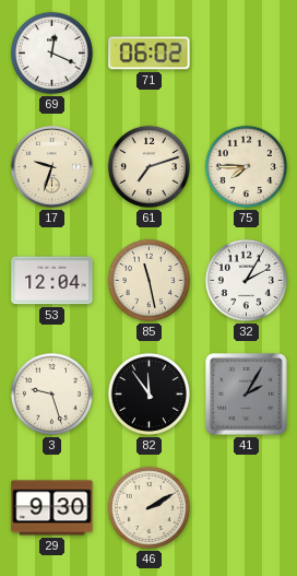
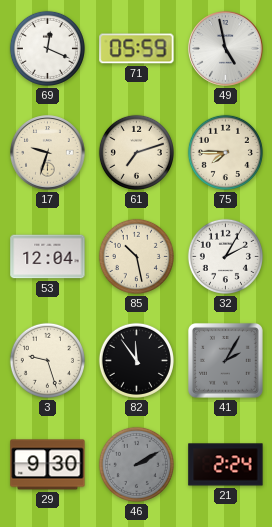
71: 06:02 -> 05:59
49: none -> 4:58
85: 11:28 -> 10:28
46 dial: cream -> grey
21: none -> 2:24
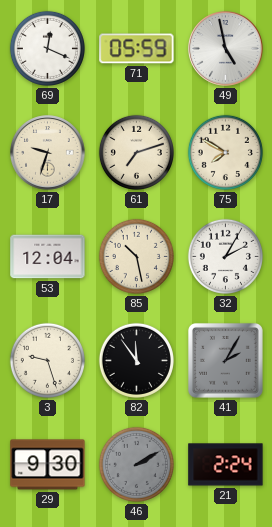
75: 7:45 -> 7:50
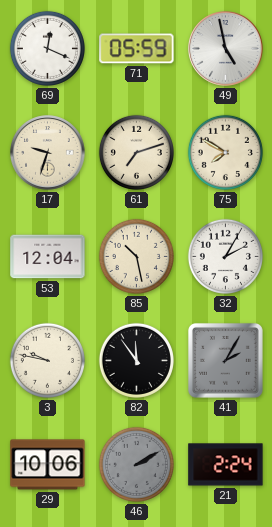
3: 9:27 -> 9:47
29: 9:30 -> 10:06
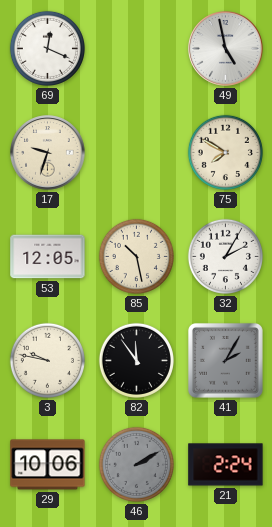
71: 05:59 -> none
61: 7:12 -> none
53: 12:04 -> 12:05
